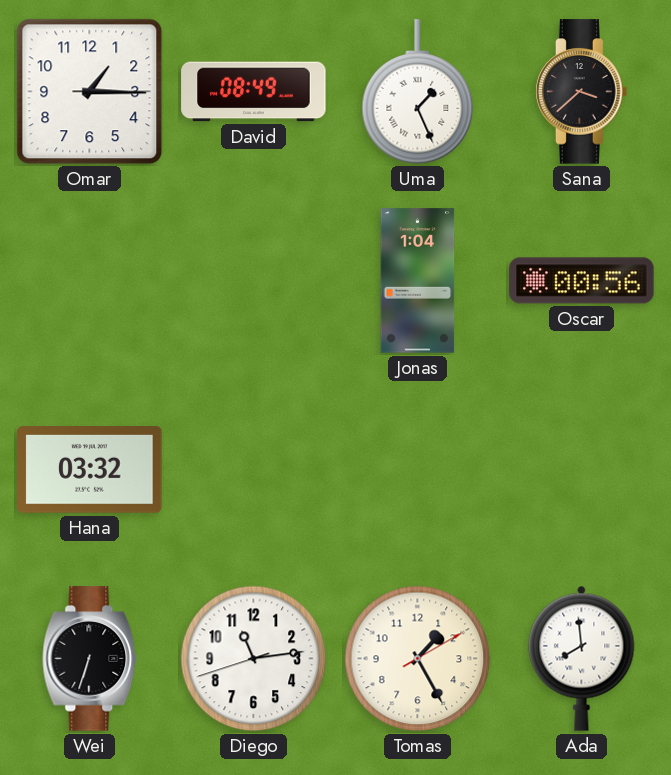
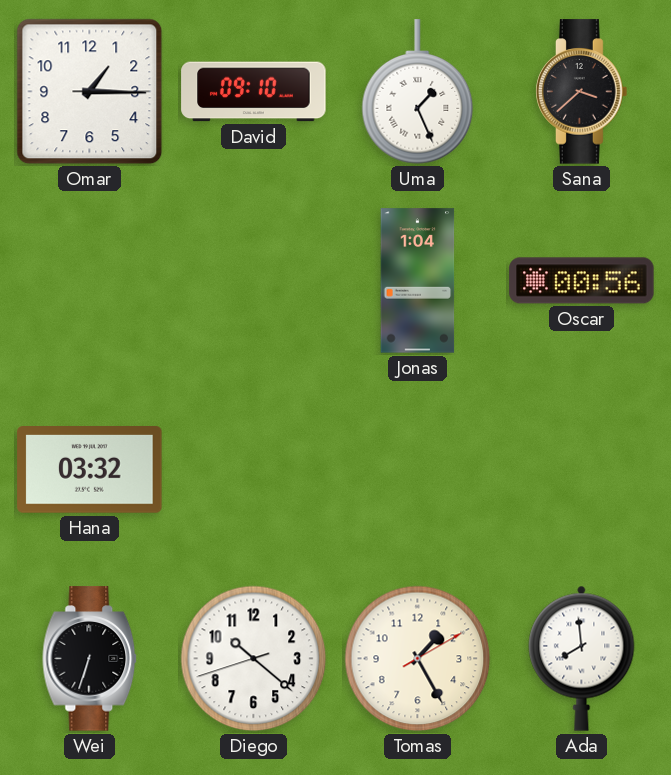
David: 08:49 -> 09:10
Diego: 11:13 -> 10:21
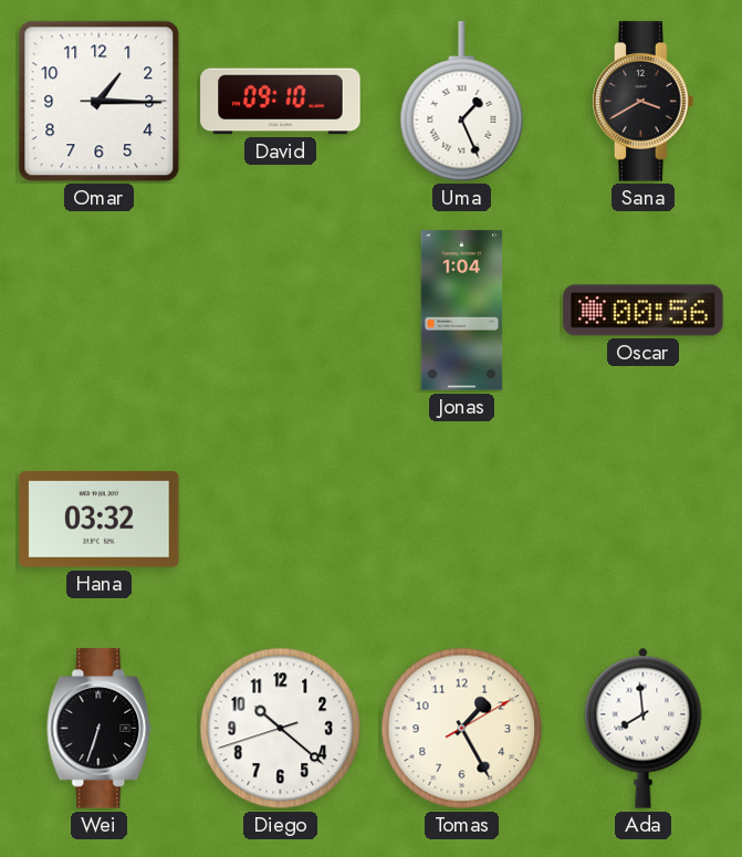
Sana: 3:38 -> 3:40
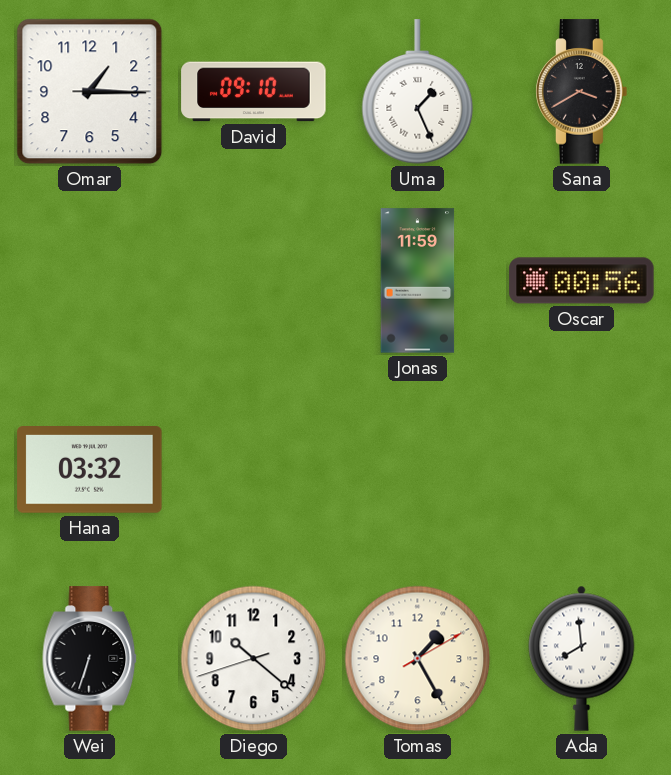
Jonas: 1:04 -> 11:59
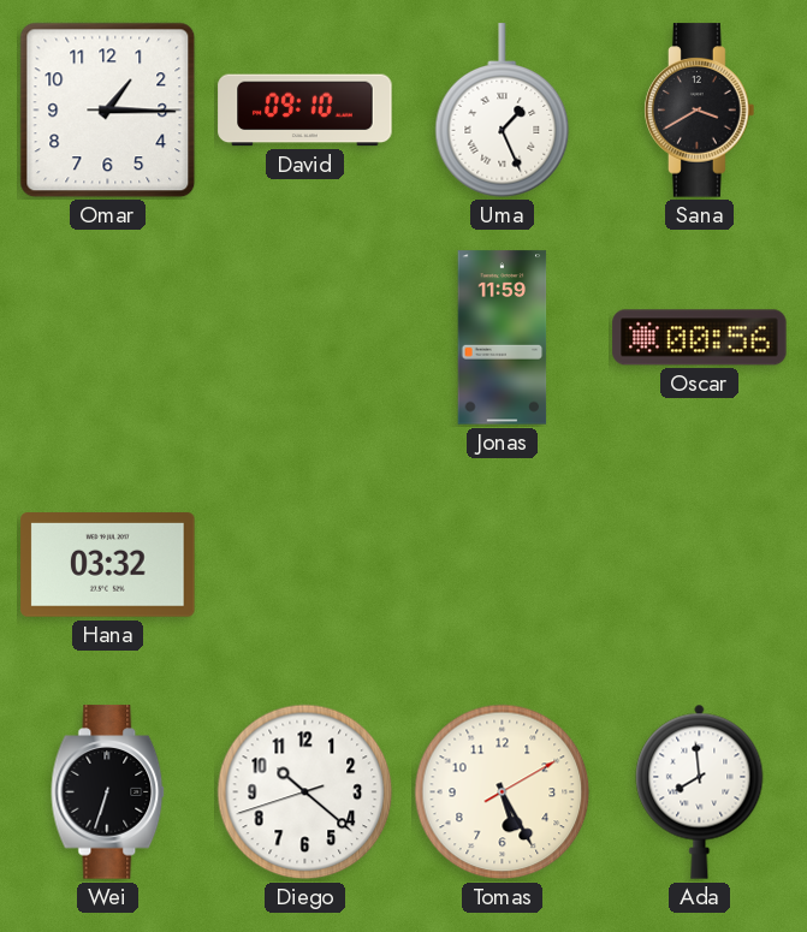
Tomas: 1:25 -> 5:25
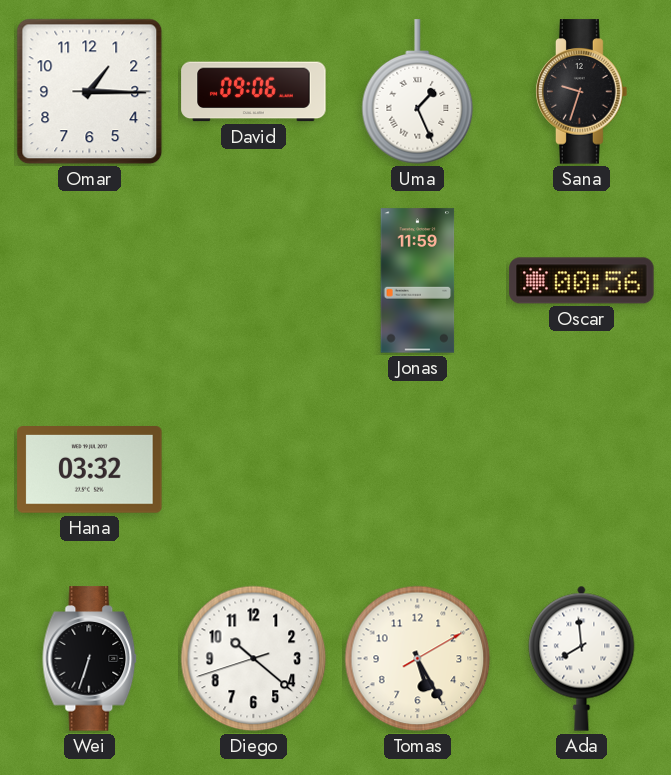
David: 09:10 -> 09:06
Sana: 3:40 -> 9:33
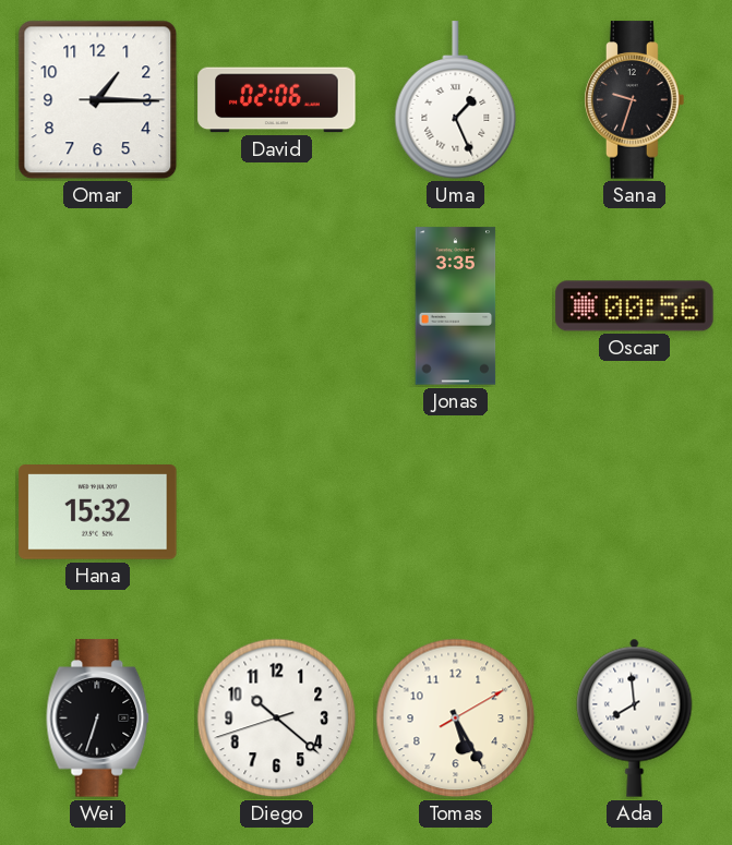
David: 09:06 -> 02:06
Jonas: 11:59 -> 3:35
Hana: 03:32 -> 15:32
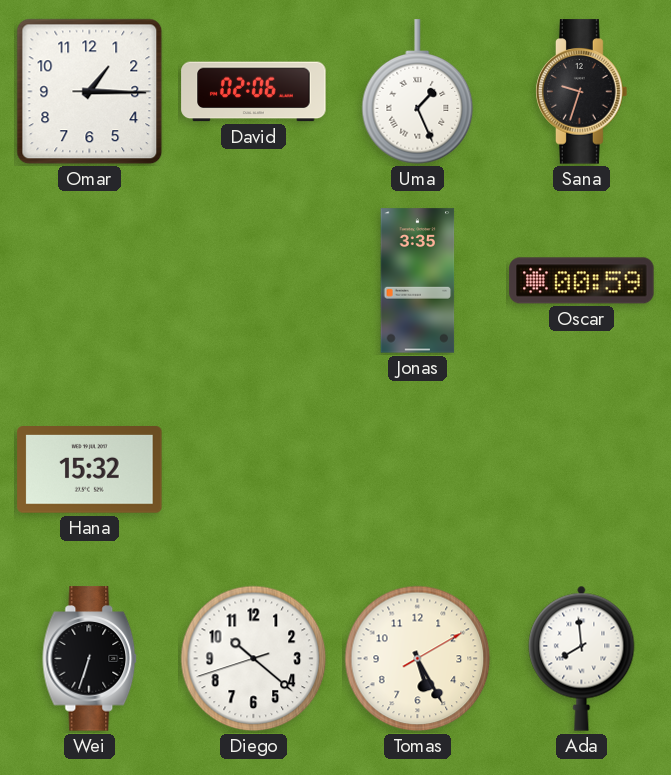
Oscar: 00:56 -> 00:59
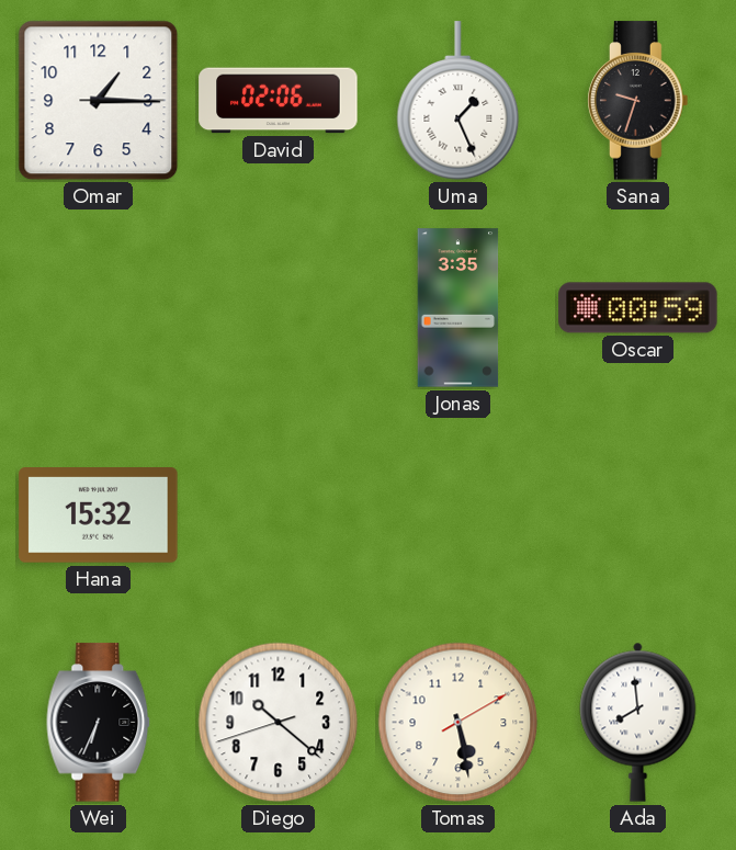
Wei: 6:33 -> 6:34
Tomas: 5:25 -> 5:28
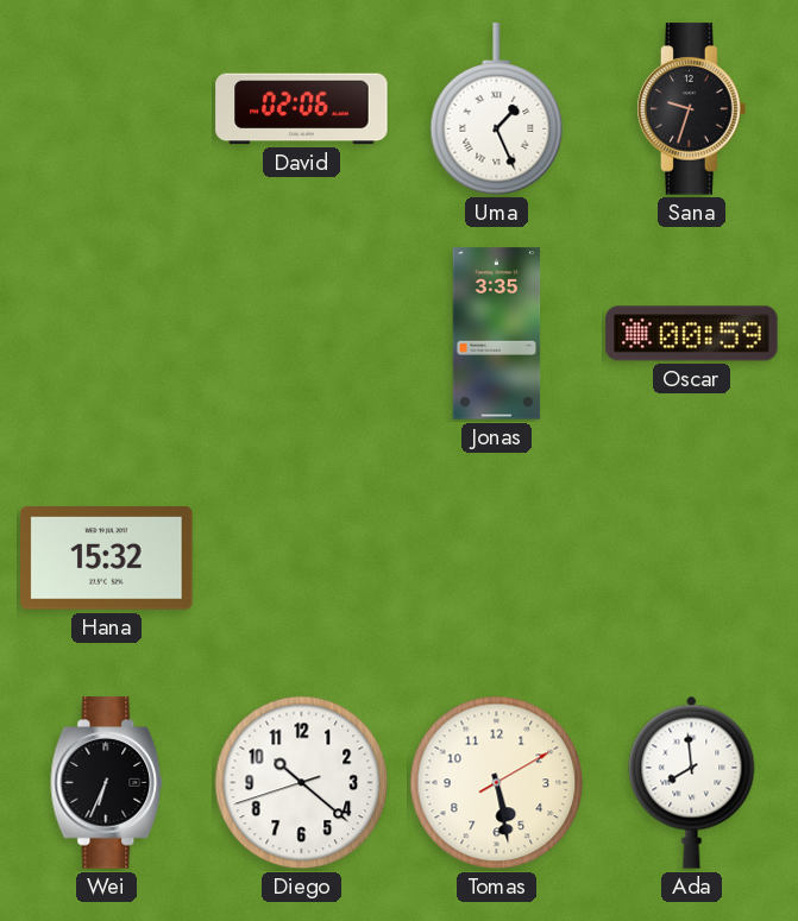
Omar: 1:15 -> none
